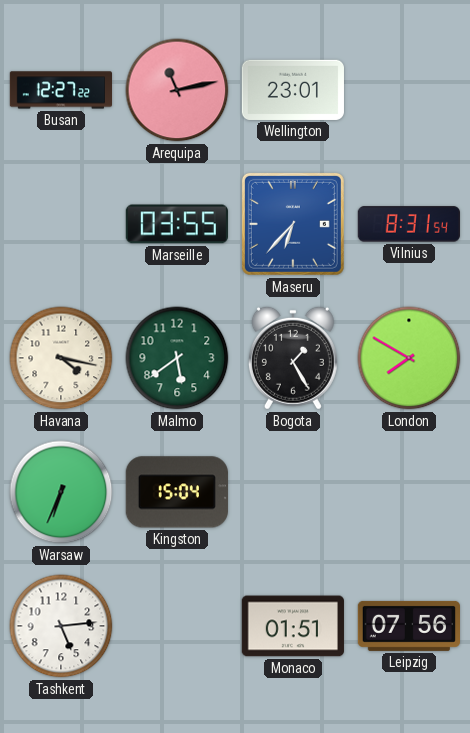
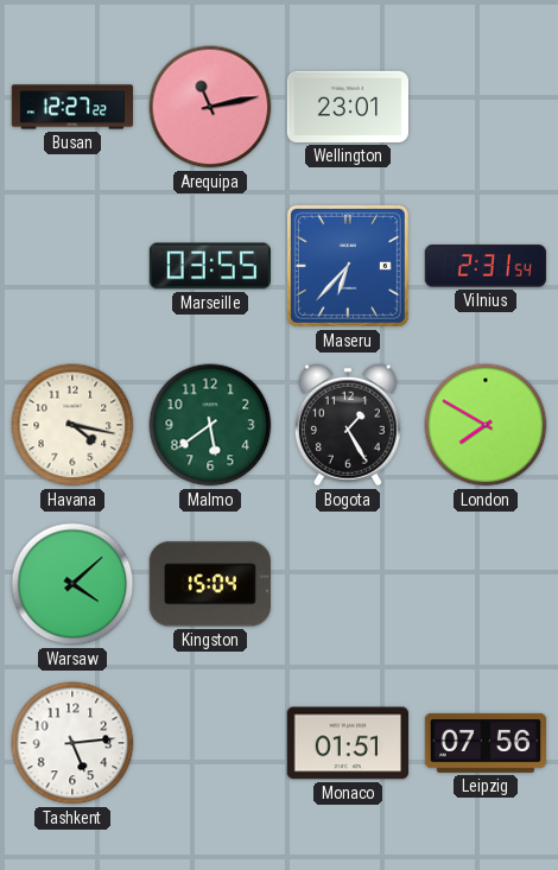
Vilnius: 8:31 -> 2:31
Warsaw: 6:34 -> 4:08
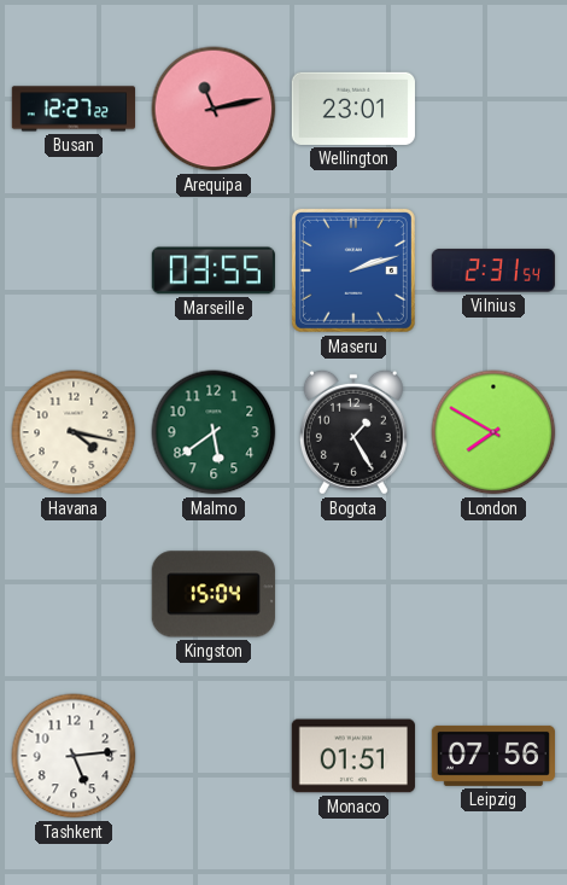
Maseru: 6:37 -> 2:12
Warsaw: 4:08 -> none
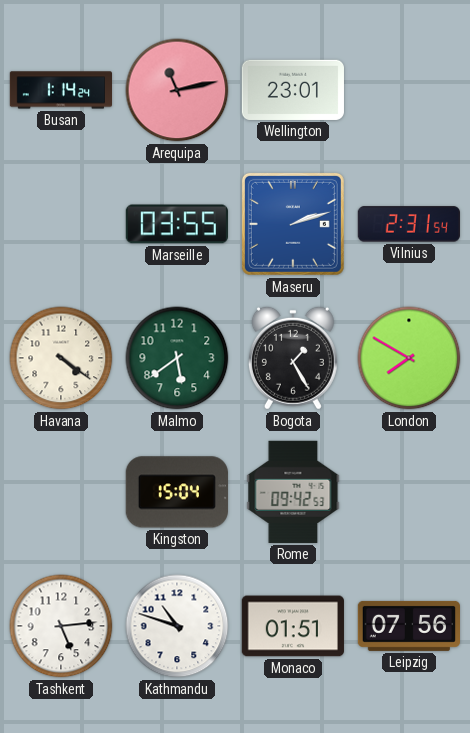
Busan: 12:27 -> 1:14
Havana: 4:17 -> 4:21
Rome: none -> 09:42
Kathmandu: none -> 10:48
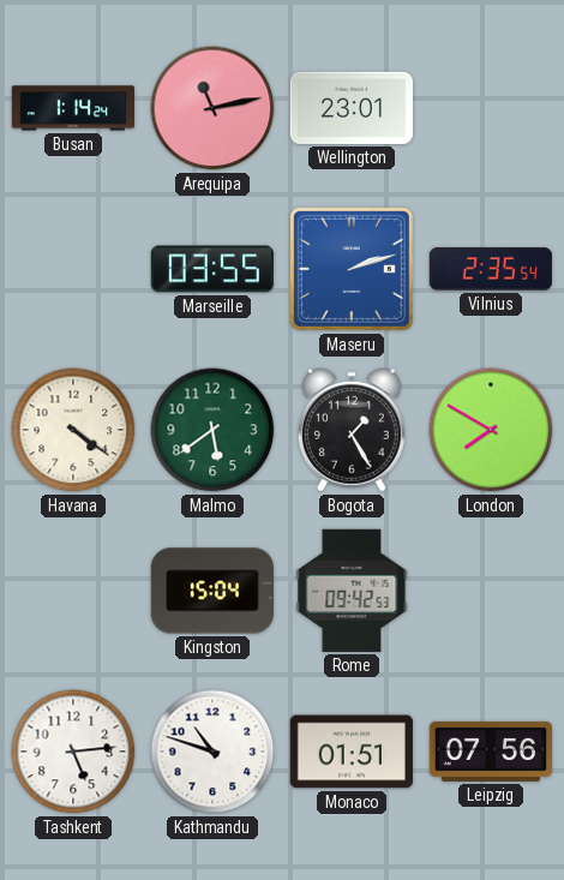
Vilnius: 2:31 -> 2:35
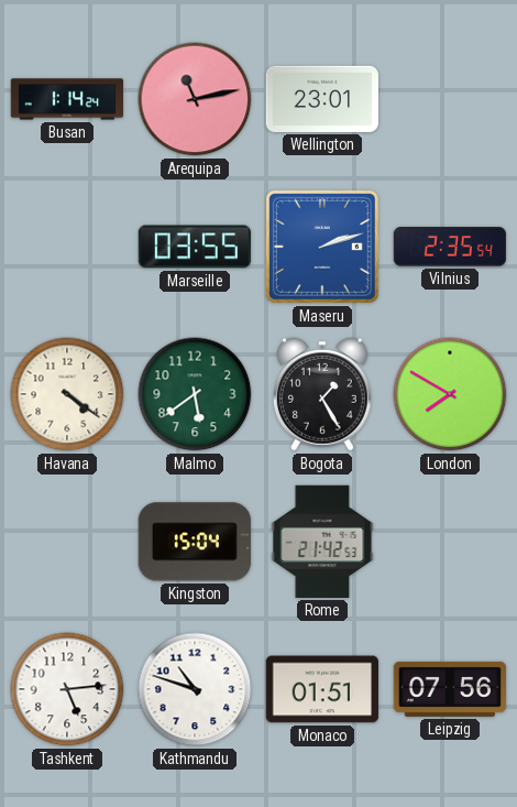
Rome: 09:42 -> 21:42
